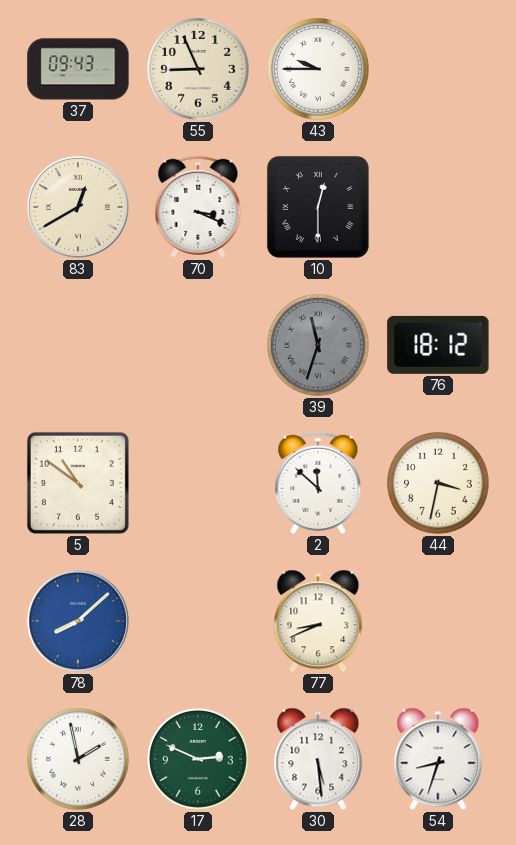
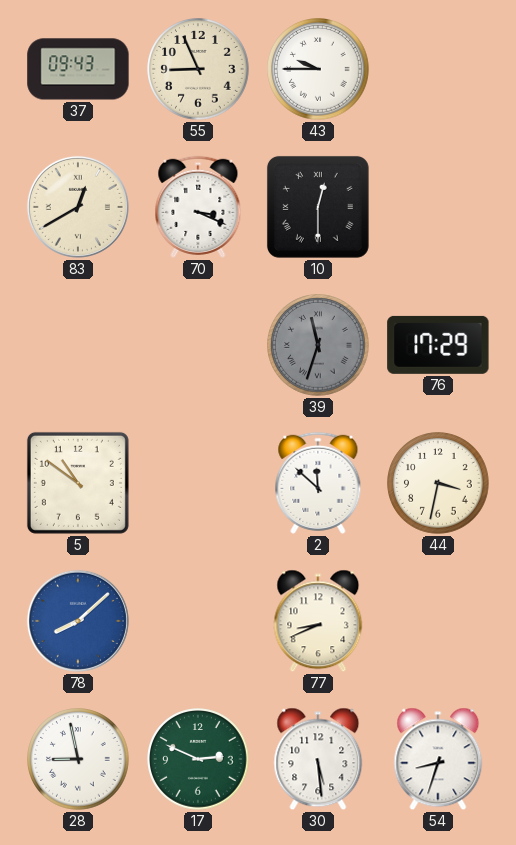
76: 18:12 -> 17:29
28: 1:58 -> 8:58
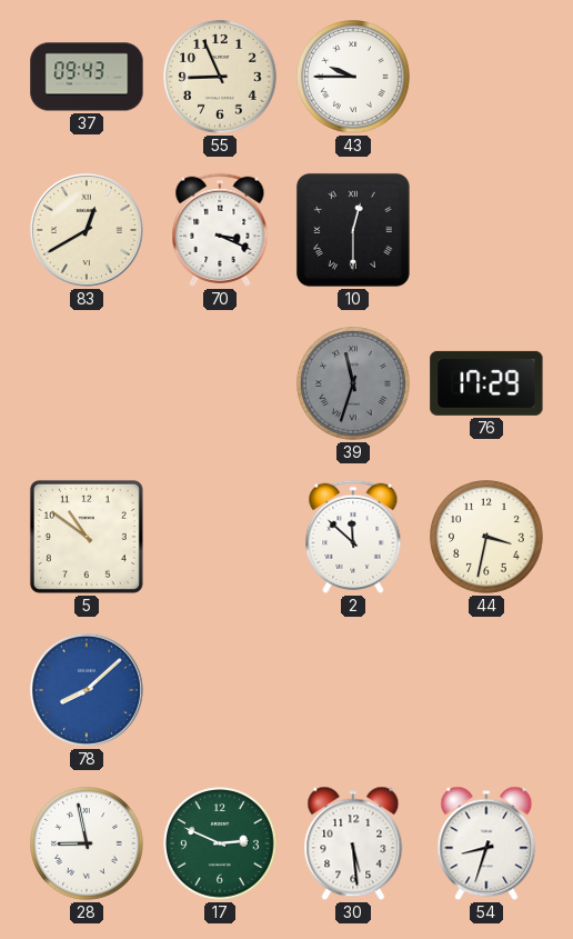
77: 8:41 -> none
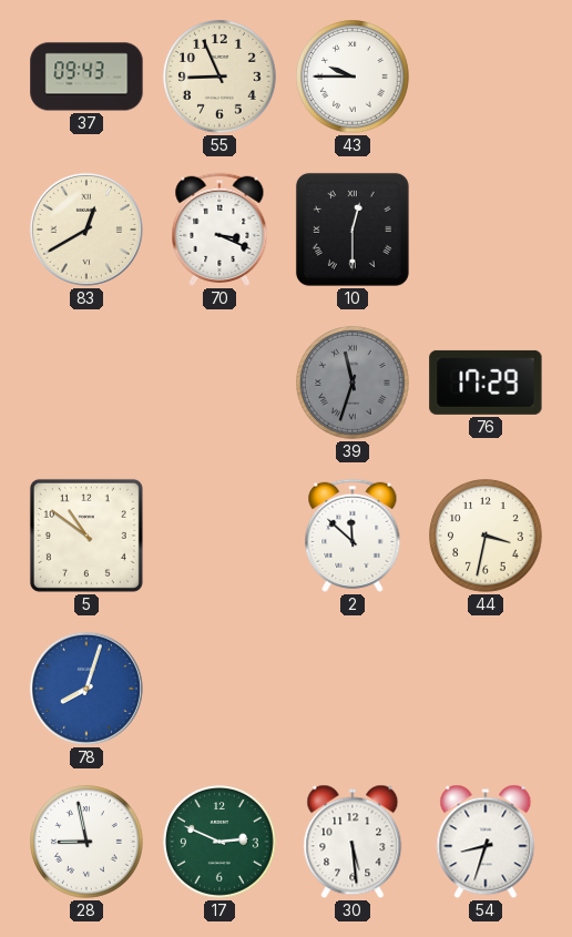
78: 8:08 -> 8:03
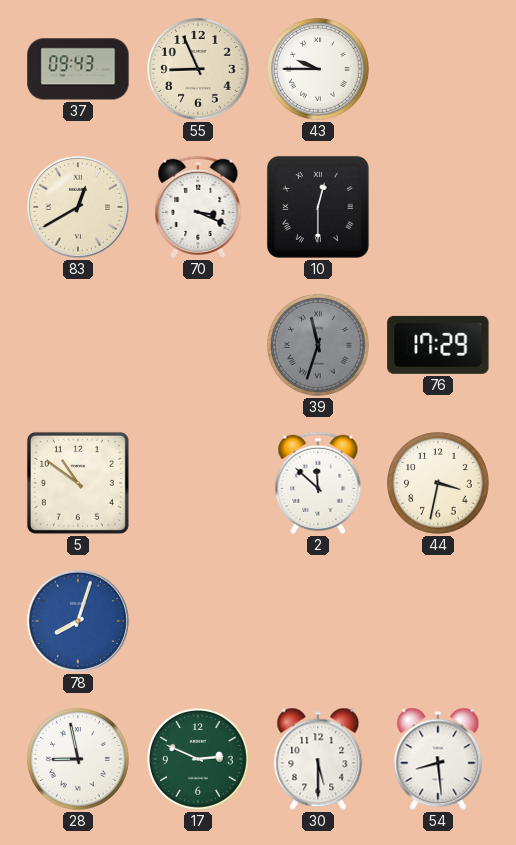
30: 5:29 -> 5:30
54: 8:33 -> 8:29
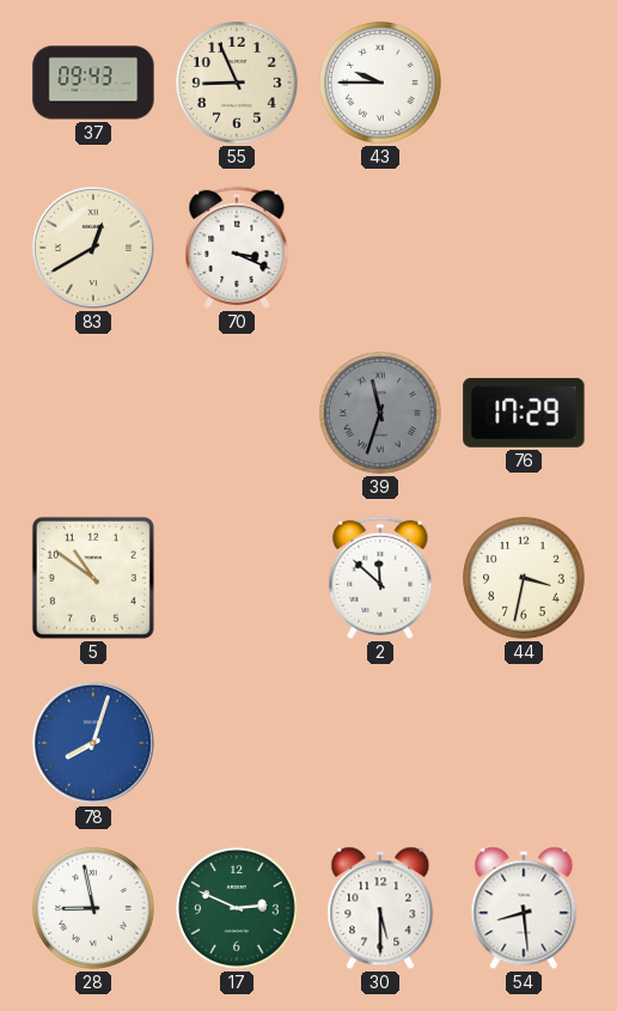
10: 12:30 -> none
